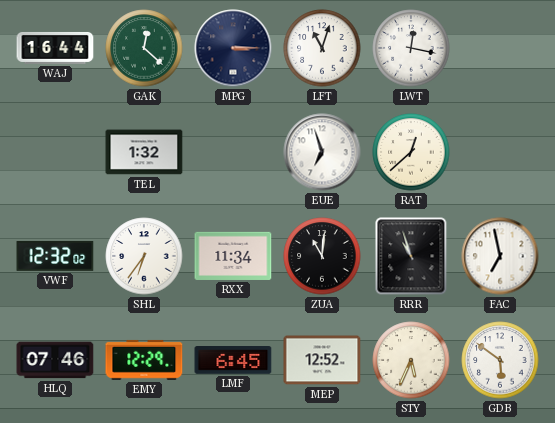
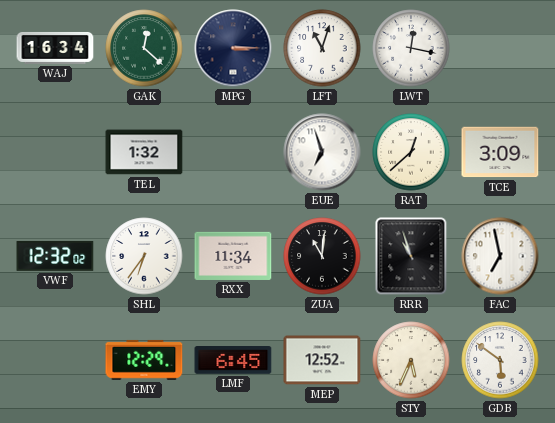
WAJ: 16:44 -> 16:34
TCE: none -> 3:09
HLQ: 07:46 -> none
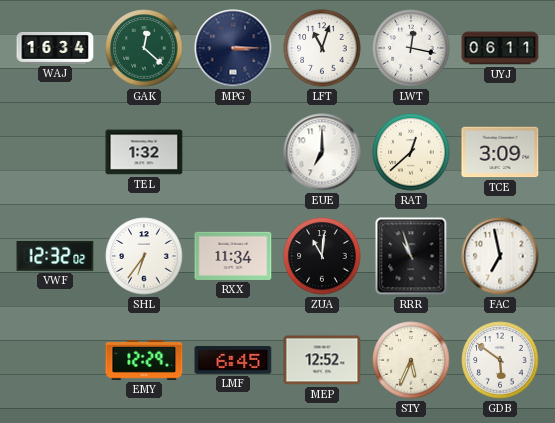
UYJ: none -> 06:11
EUE: 6:57 -> 7:00
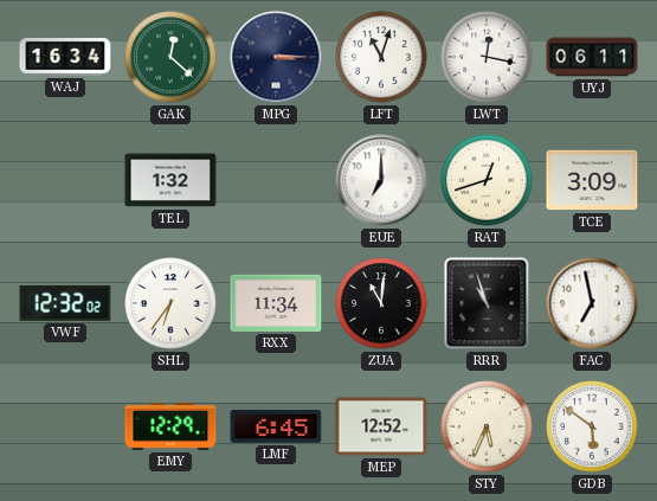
RAT: 12:38 -> 12:42
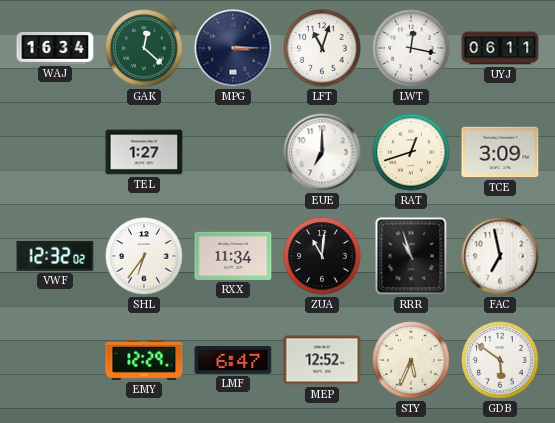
TEL: 1:32 -> 1:27
LMF: 6:45 -> 6:47
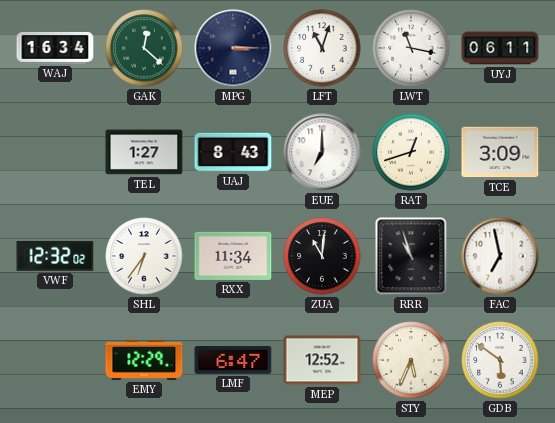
LWT: 12:17 -> 11:17
UAJ: none -> 8:43
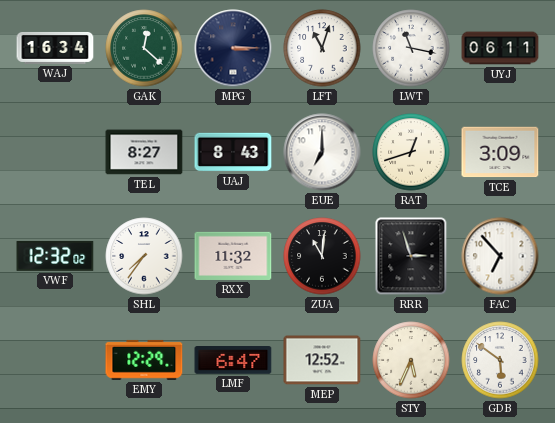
TEL: 1:27 -> 8:27
SHL: 6:36 -> 7:36
RXX: 11:34 -> 11:32
RRR: 10:57 -> 2:57
FAC: 6:58 -> 6:53
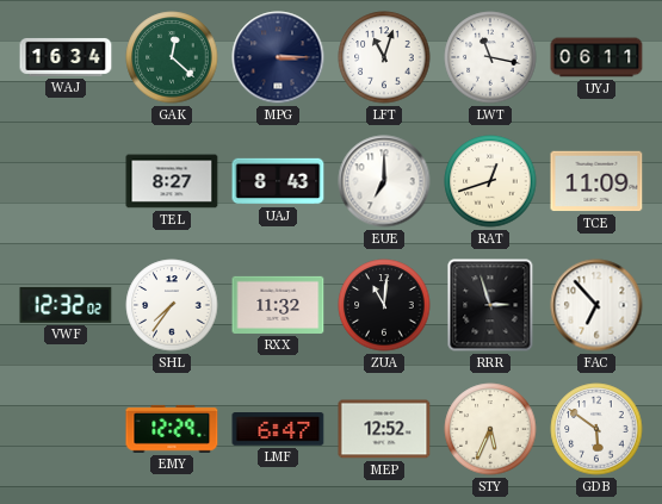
TCE: 3:09 -> 11:09
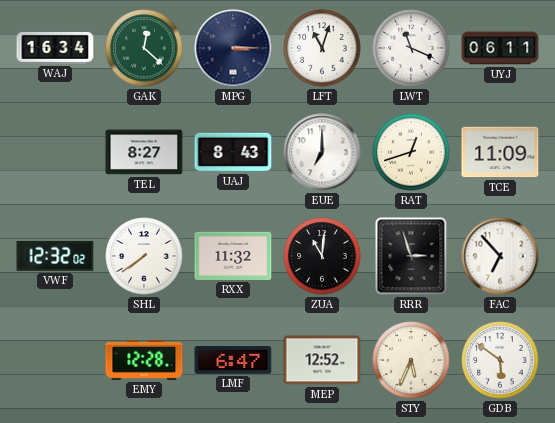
LWT: 11:17 -> 11:19
SHL: 7:36 -> 7:39
EMY: 12:29 -> 12:28
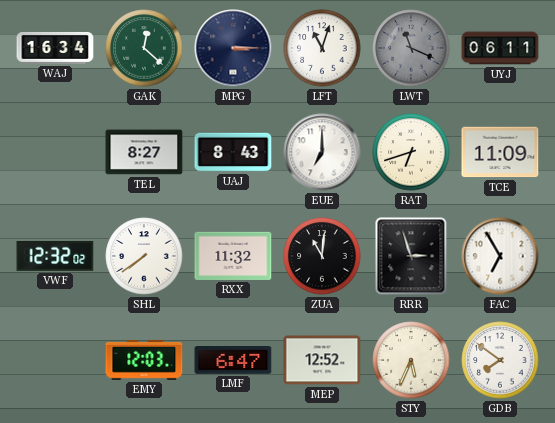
LWT dial: white -> grey
RAT: 12:42 -> 6:42
FAC: 6:53 -> 6:55
EMY: 12:28 -> 12:03
GDB: 5:51 -> 7:51
